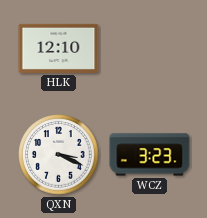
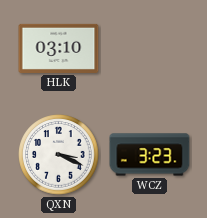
HLK: 12:10 -> 03:10
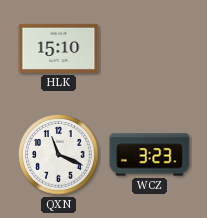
HLK: 03:10 -> 15:10
QXN: 3:19 -> 11:19
